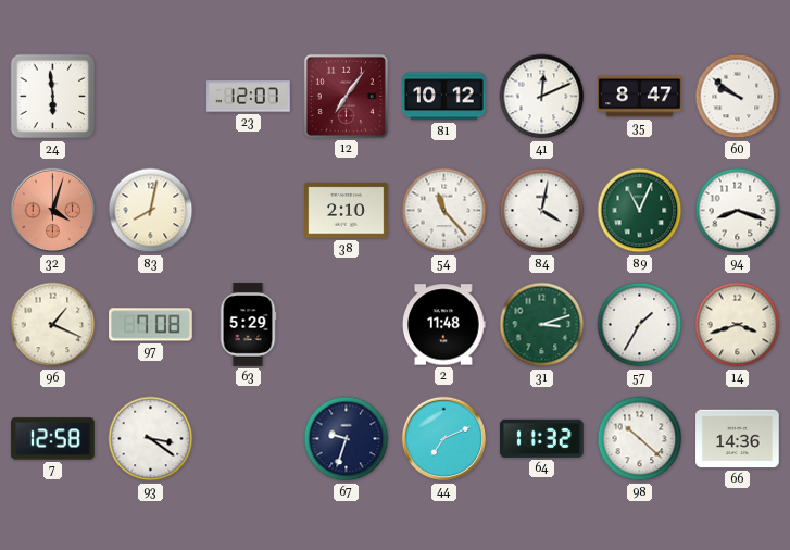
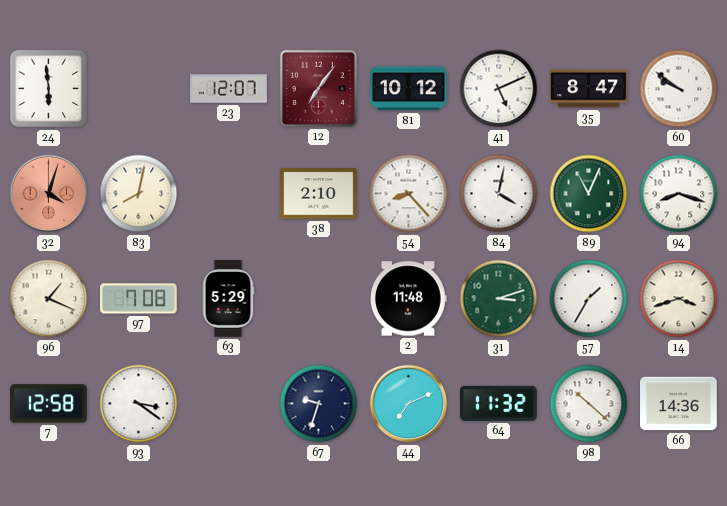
41: 12:11 -> 5:11
54: 11:23 -> 8:23
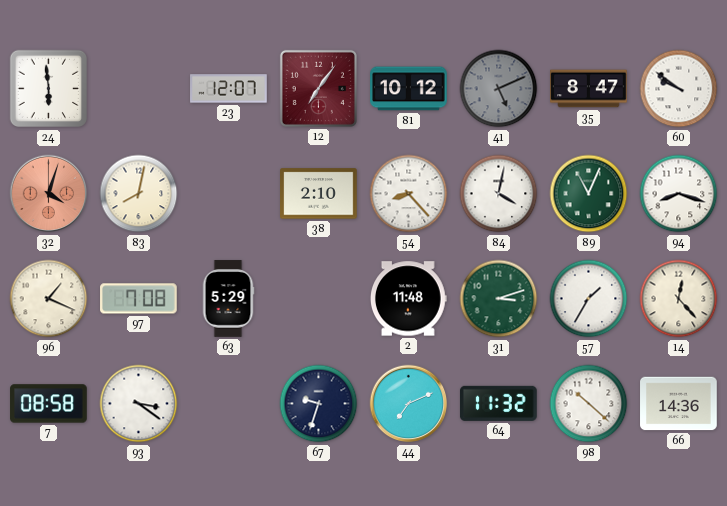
41 dial: white -> grey
14: 3:42 -> 12:23
7: 12:58 -> 08:58
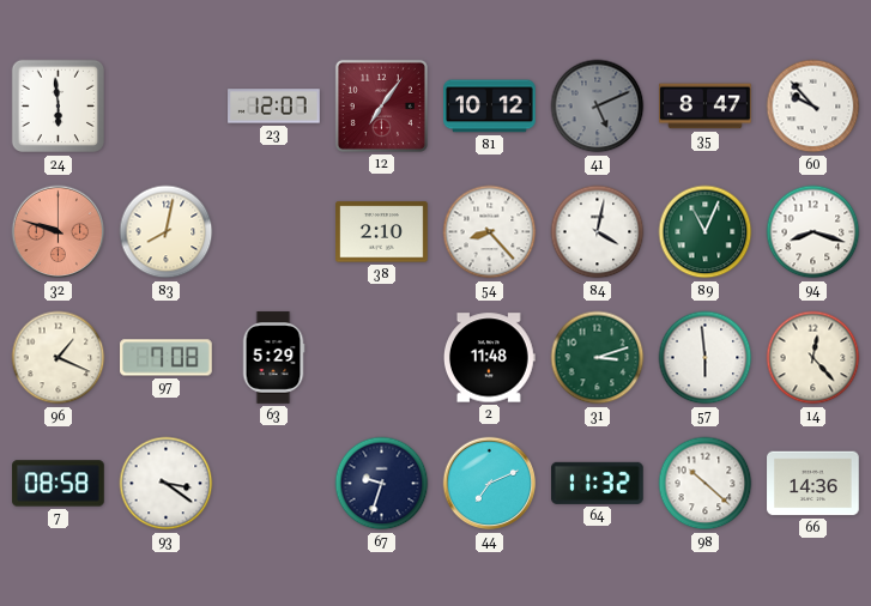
60: 9:51 -> 9:53
32: 4:03 -> 9:48
57: 1:35 -> 5:59
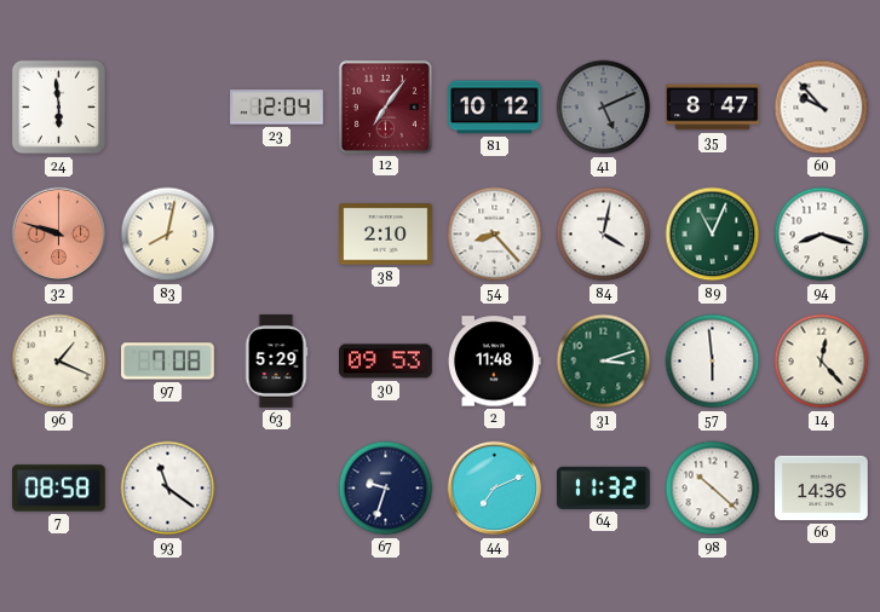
23: 12:07 -> 12:04
30: none -> 09:53
93: 3:21 -> 11:21
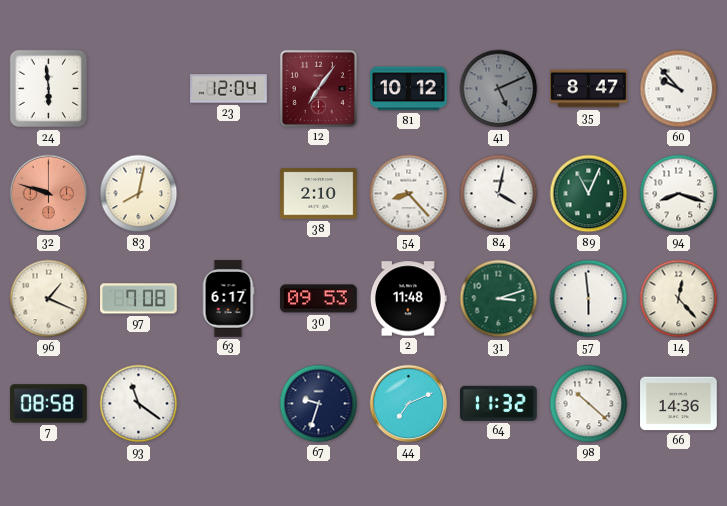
63: 5:29 -> 6:17
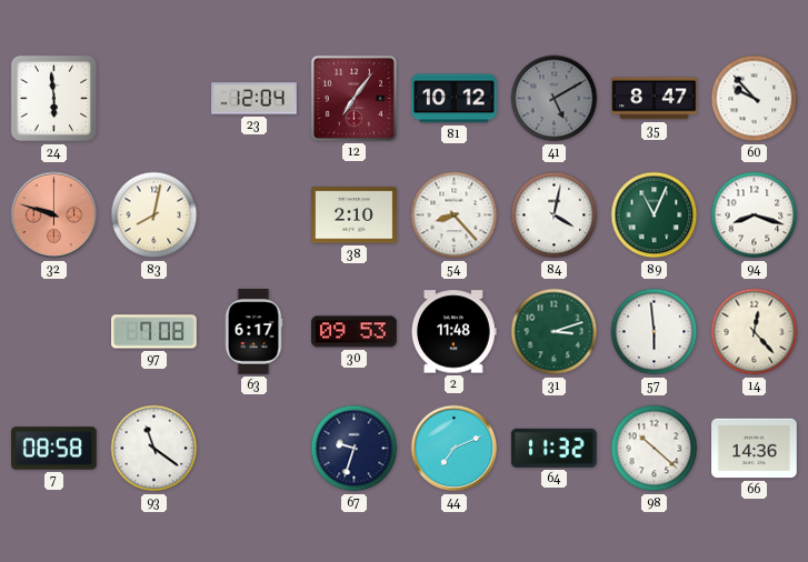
41: 5:11 -> 5:10
96: 1:19 -> none
